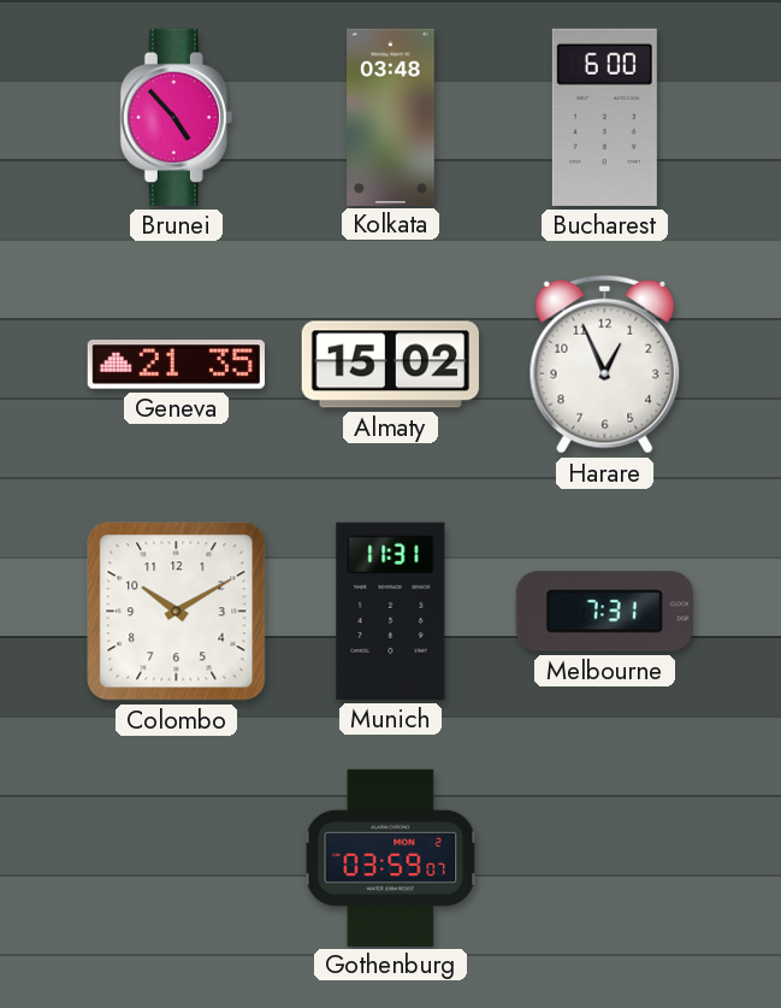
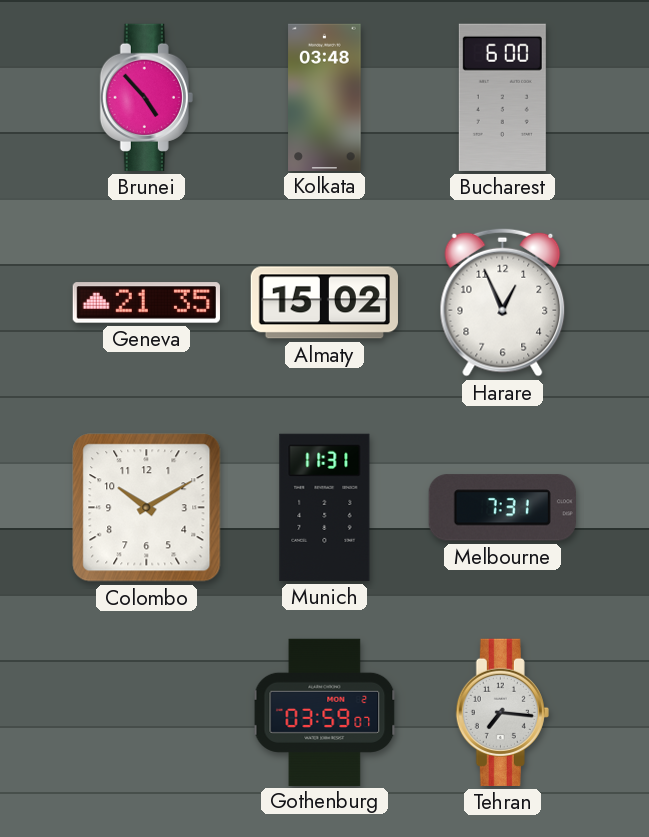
Tehran: none -> 7:16
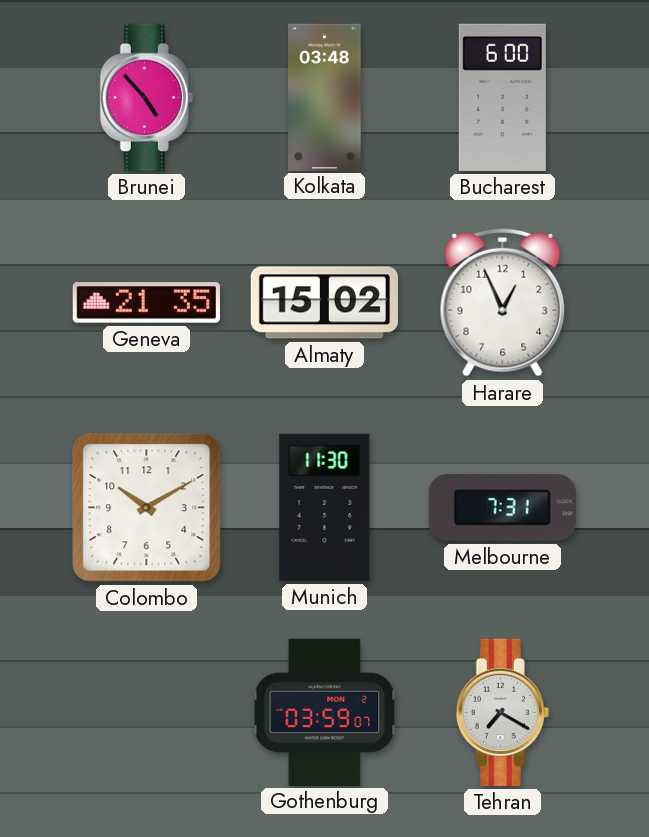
Munich: 11:31 -> 11:30
Tehran: 7:16 -> 7:20
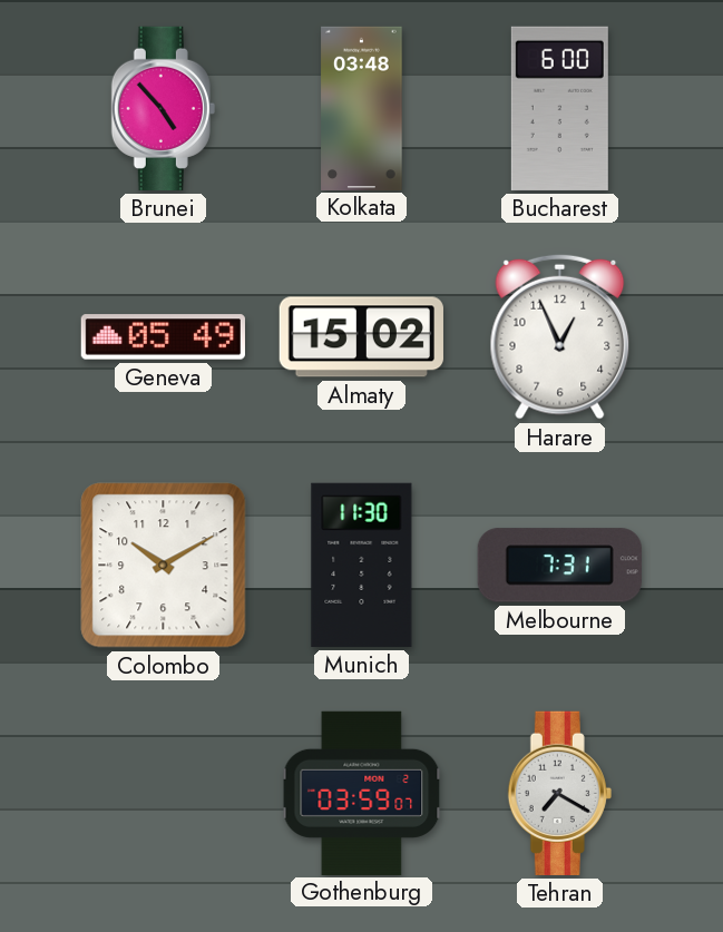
Geneva: 21:35 -> 05:49
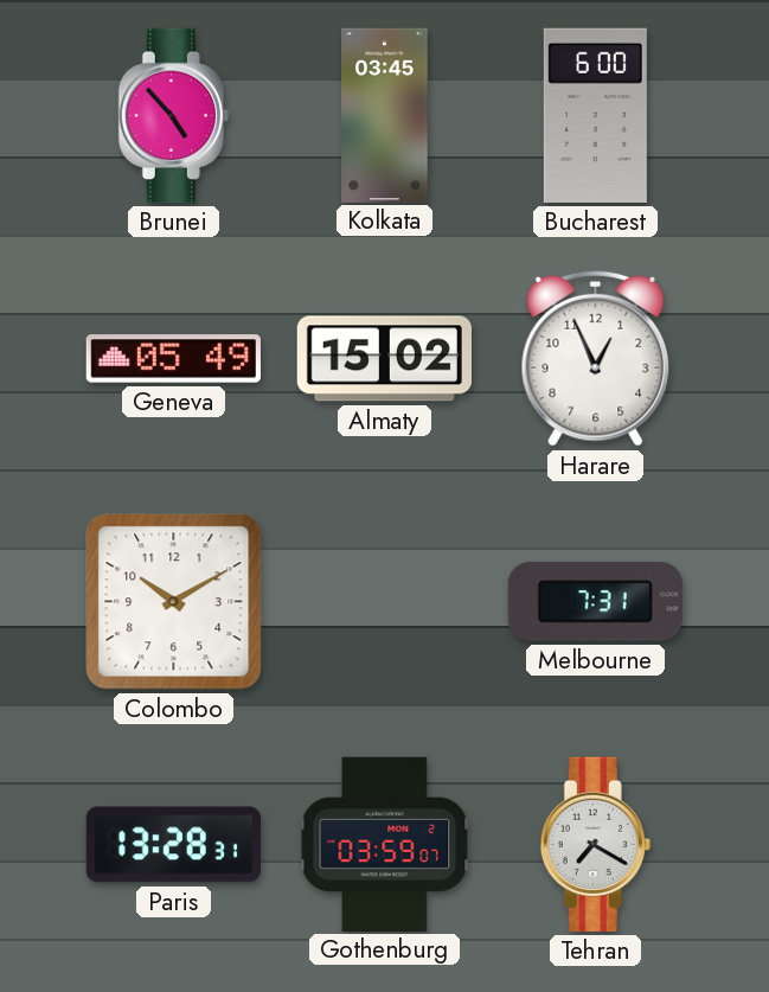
Kolkata: 03:48 -> 03:45
Munich: 11:30 -> none
Paris: none -> 13:28
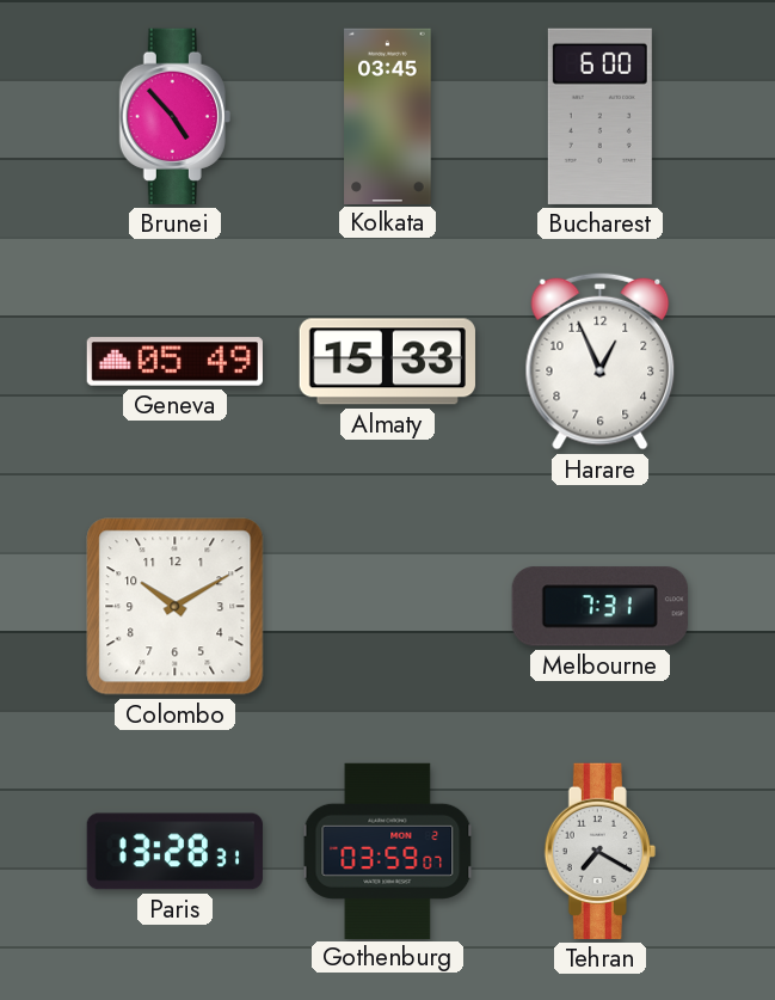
Almaty: 15:02 -> 15:33
